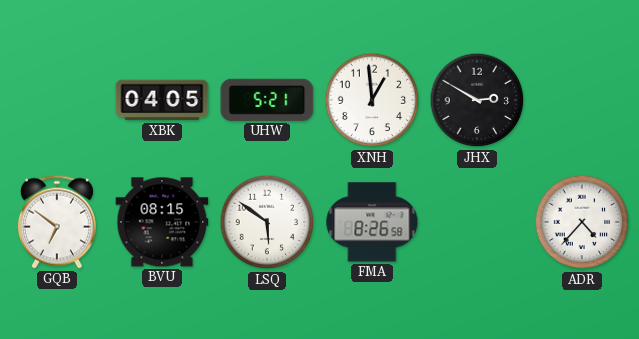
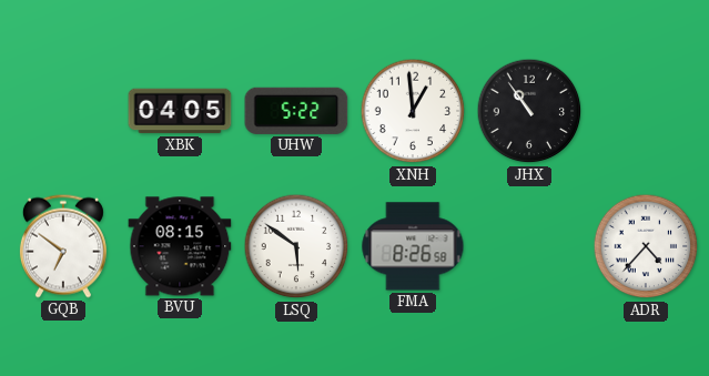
UHW: 5:21 -> 5:22
JHX: 2:50 -> 10:54
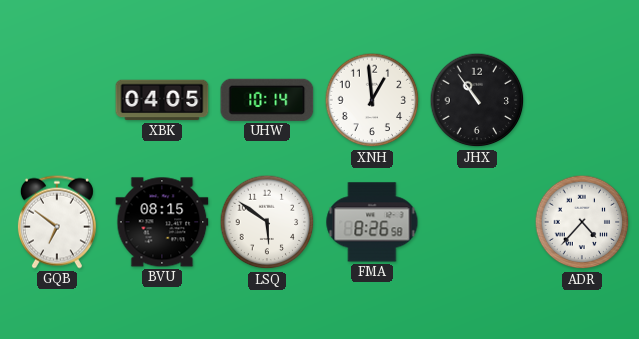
UHW: 5:22 -> 10:14
